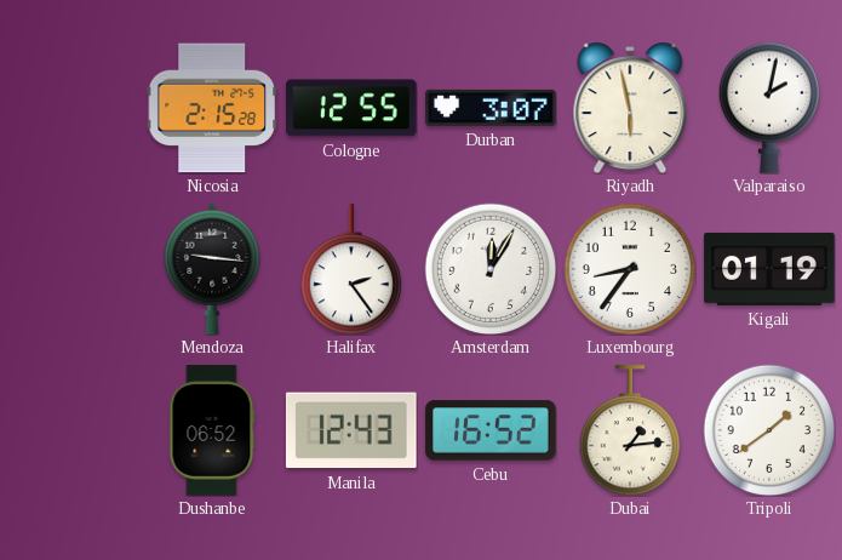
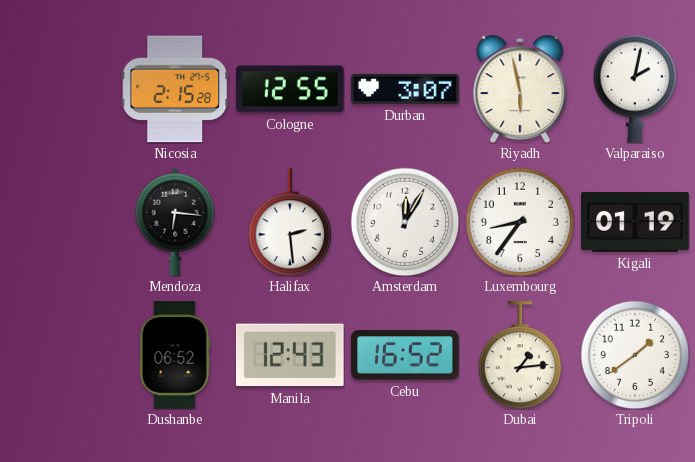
Mendoza: 9:16 -> 6:16
Halifax: 2:24 -> 2:29
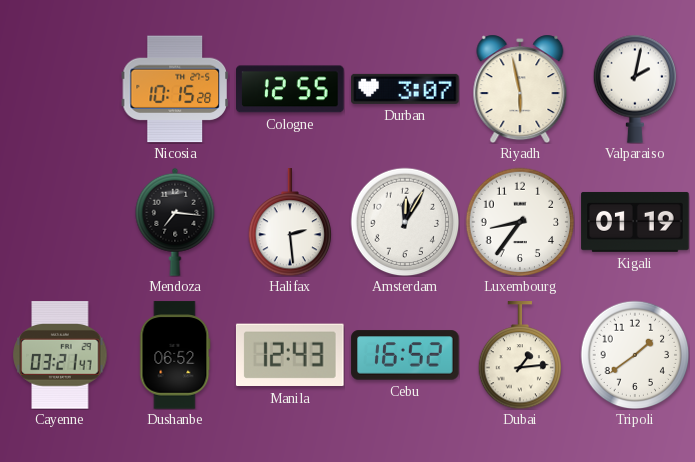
Nicosia: 2:15 -> 10:15
Mendoza: 6:16 -> 7:16
Cayenne: none -> 03:21
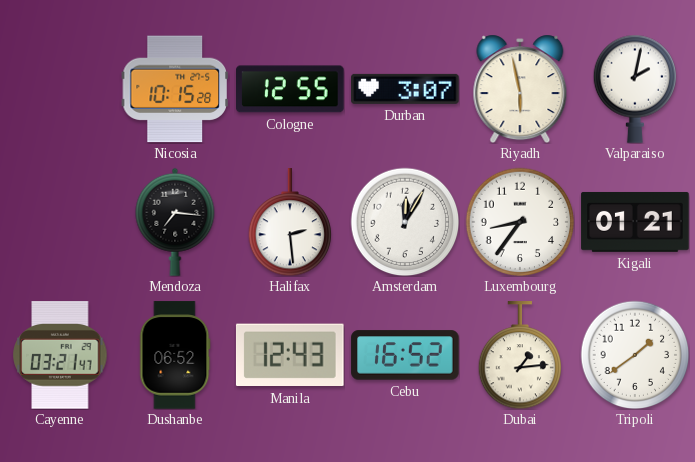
Kigali: 01:19 -> 01:21
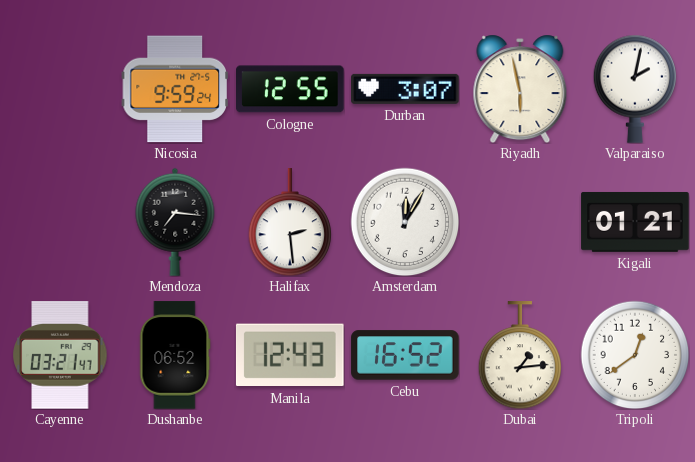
Nicosia: 10:15 -> 9:59
Luxembourg: 8:36 -> none
Tripoli: 1:39 -> 12:39
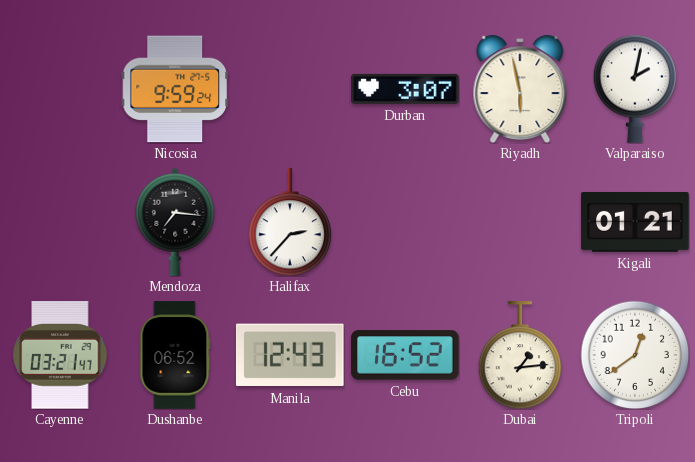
Cologne: 12:55 -> none
Halifax: 2:29 -> 2:37
Amsterdam: 12:05 -> none
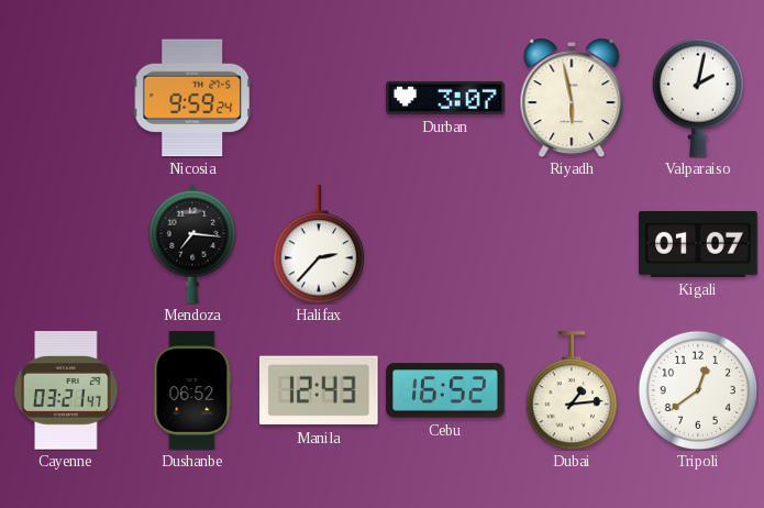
Kigali: 01:21 -> 01:07
